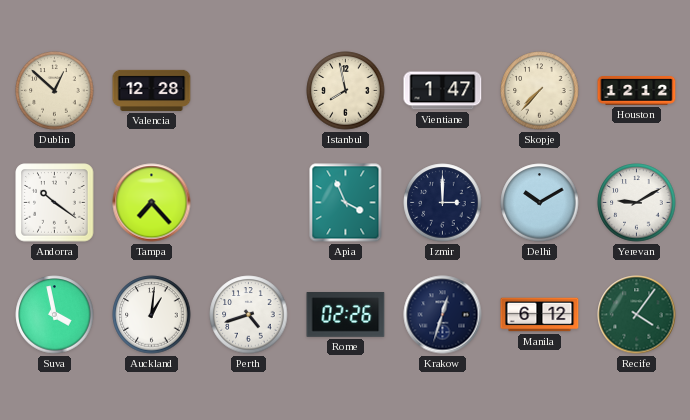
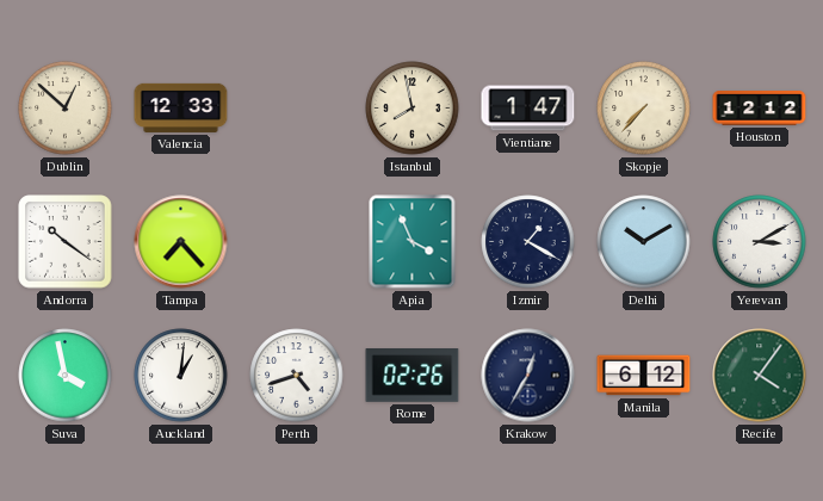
Valencia: 12:28 -> 12:33
Izmir: 3:00 -> 1:20
Yerevan: 9:10 -> 3:10
Krakow: 12:33 -> 12:35
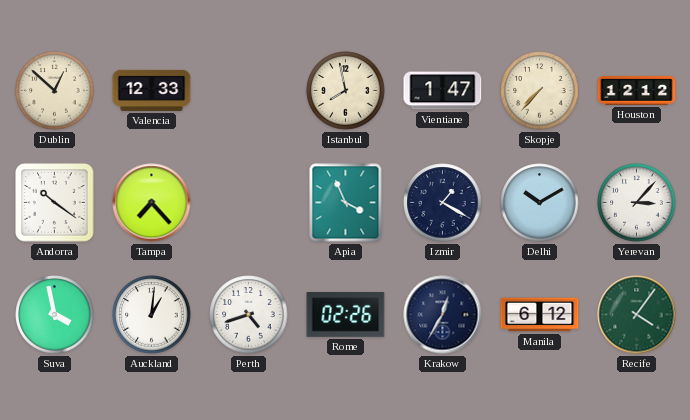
Yerevan: 3:10 -> 3:07
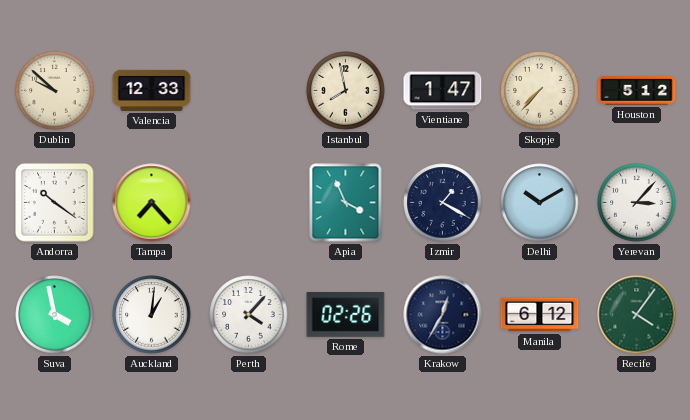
Dublin: 12:52 -> 9:52
Houston: 12:12 -> 5:12
Perth: 4:42 -> 4:07
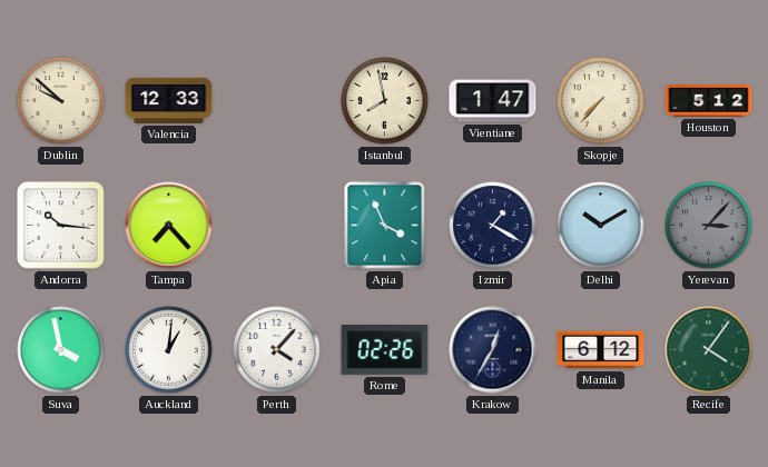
Andorra: 10:21 -> 10:16
Yerevan dial: white -> grey
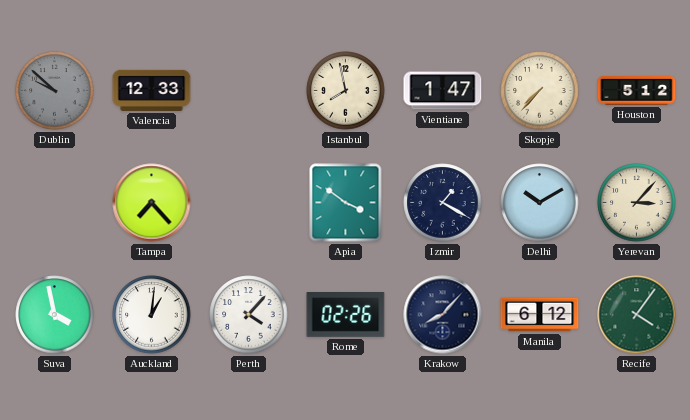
Dublin dial: cream -> grey
Andorra: 10:16 -> none
Apia: 3:56 -> 3:51
Yerevan dial: grey -> cream
Krakow: 12:35 -> 8:07
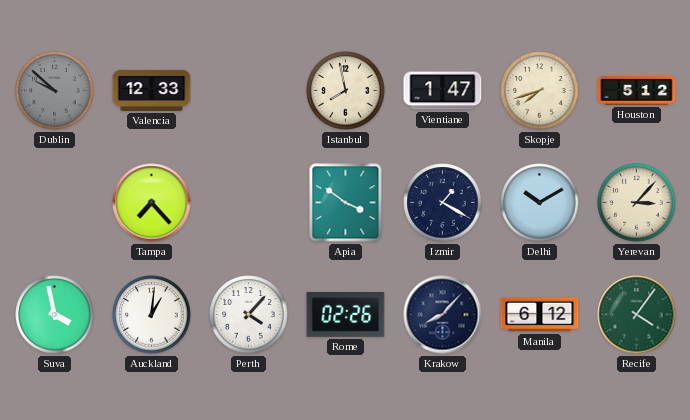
Skopje: 7:37 -> 7:42
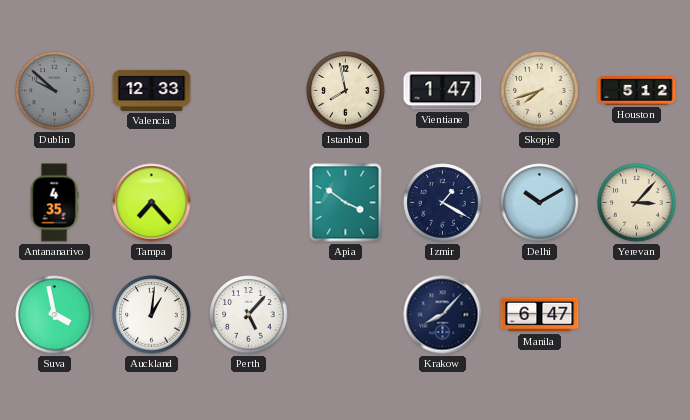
Antananarivo: none -> 4:35
Perth: 4:07 -> 5:07
Rome: 02:26 -> none
Manila: 6:12 -> 6:47
Recife: 4:06 -> none
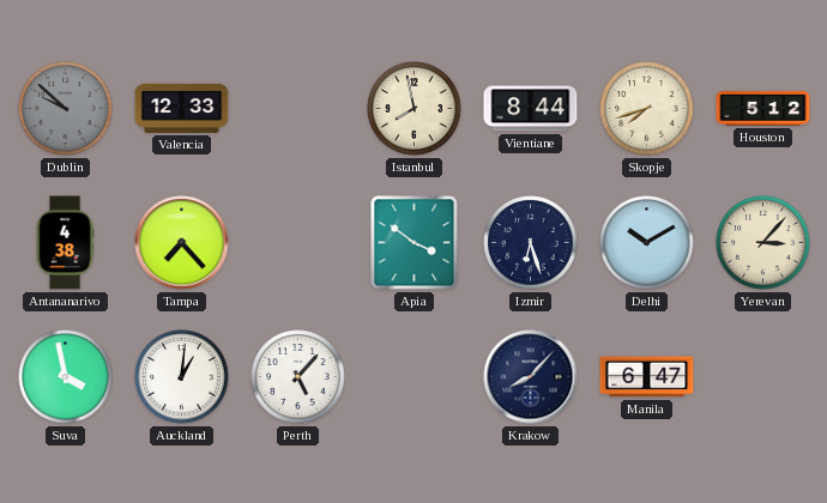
Vientiane: 1:47 -> 8:44
Antananarivo: 4:35 -> 4:38
Izmir: 1:20 -> 6:27
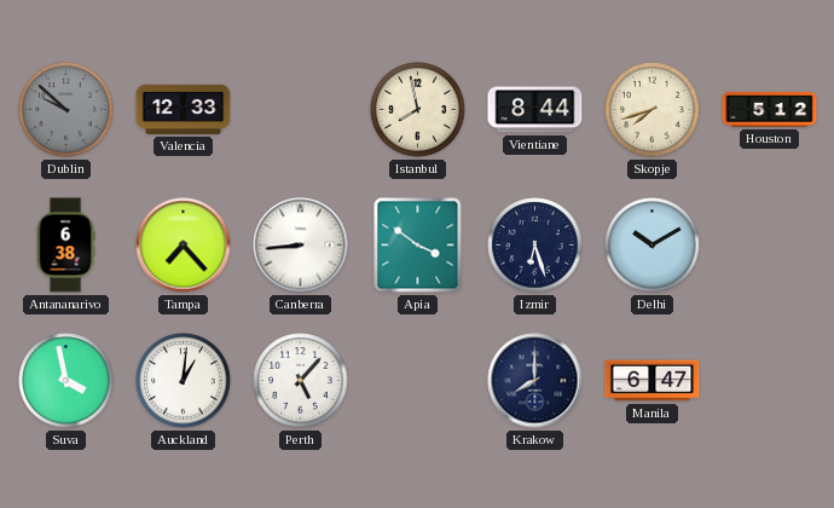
Antananarivo: 4:38 -> 6:38
Canberra: none -> 8:44
Yerevan: 3:07 -> none
Krakow: 8:07 -> 8:00
